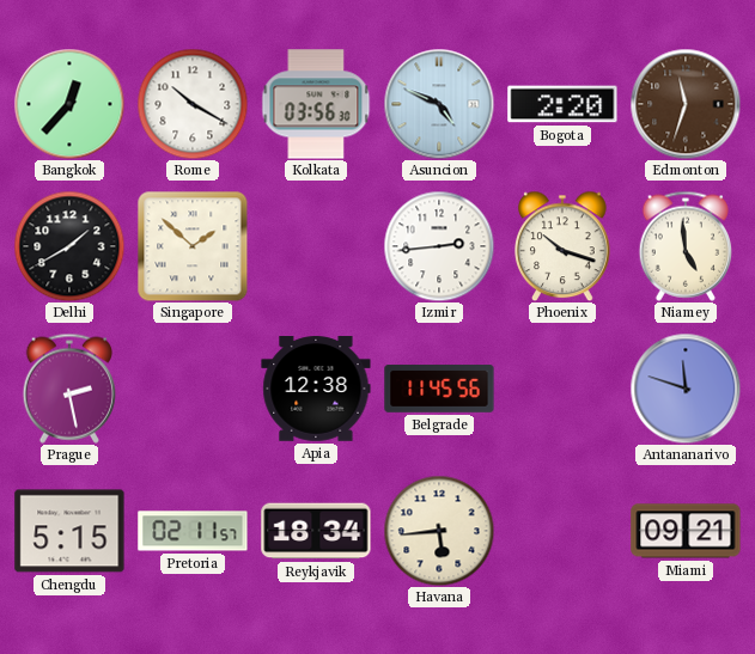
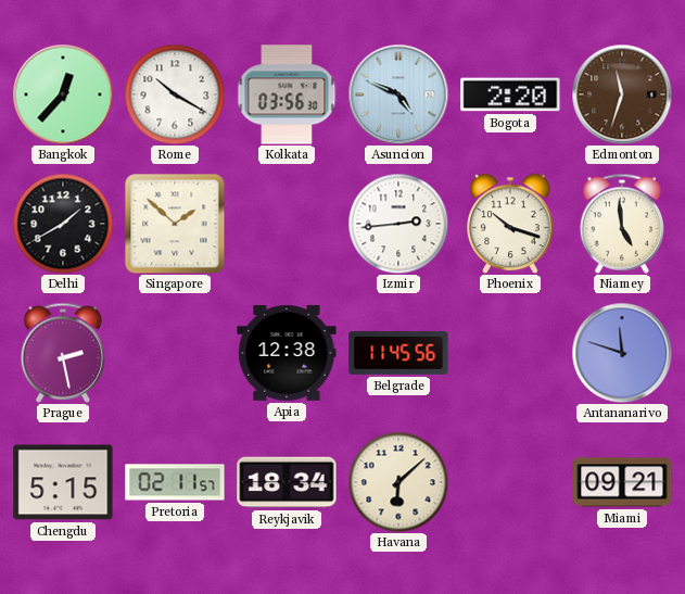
Havana: 5:44 -> 6:08
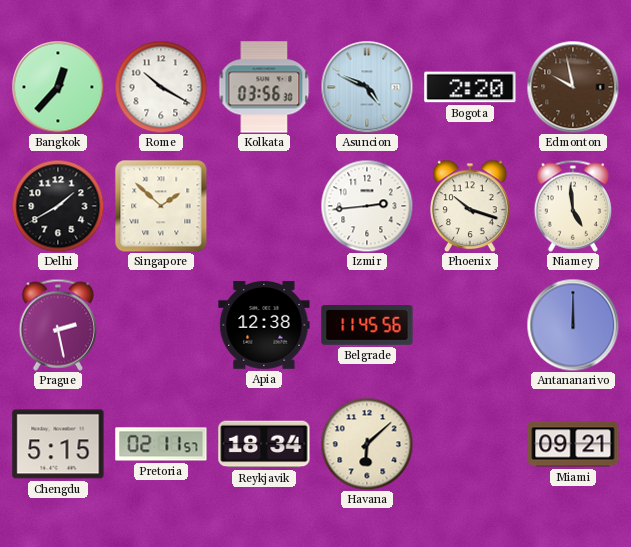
Edmonton: 11:33 -> 9:58
Antananarivo: 11:48 -> 12:00
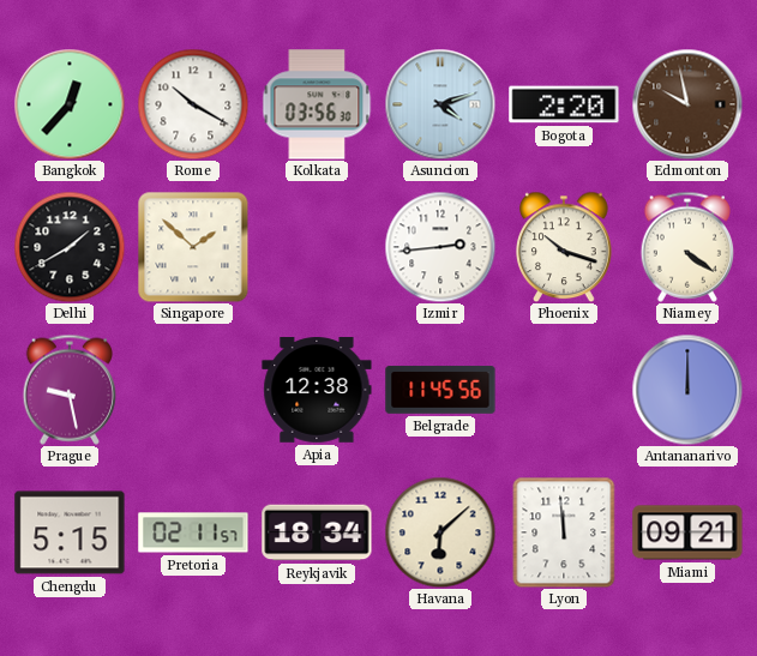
Asuncion: 4:49 -> 4:12
Niamey: 4:59 -> 4:21
Prague: 2:28 -> 9:28
Lyon: none -> 11:59
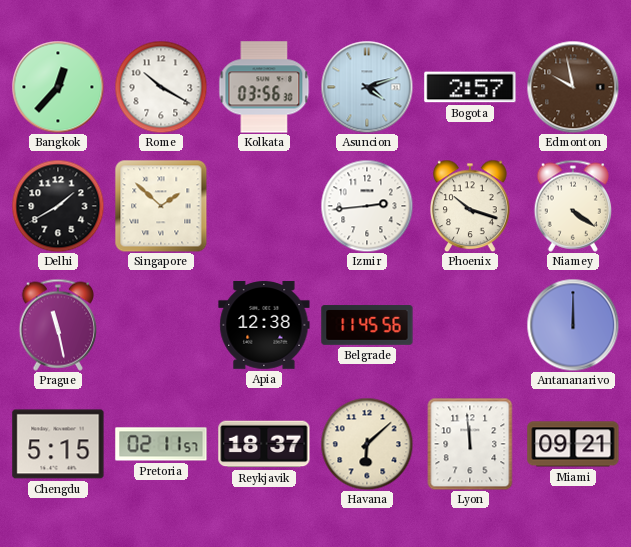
Bogota: 2:20 -> 2:57
Prague: 9:28 -> 11:28
Reykjavik: 18:34 -> 18:37
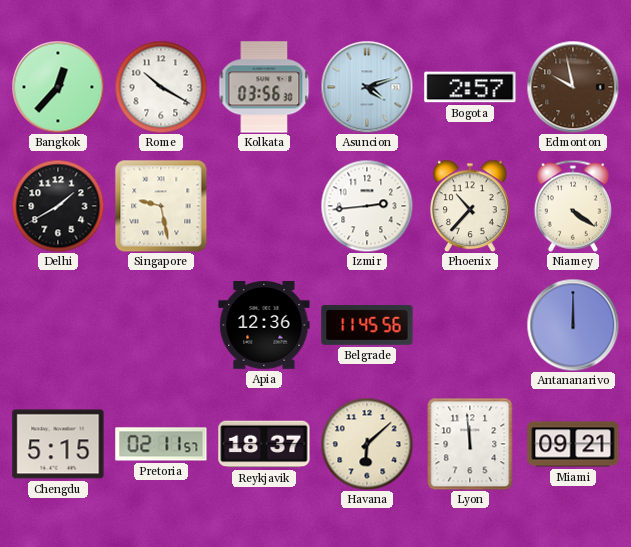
Singapore: 1:52 -> 9:28
Phoenix: 10:18 -> 10:37
Prague: 11:28 -> none
Apia: 12:38 -> 12:36
